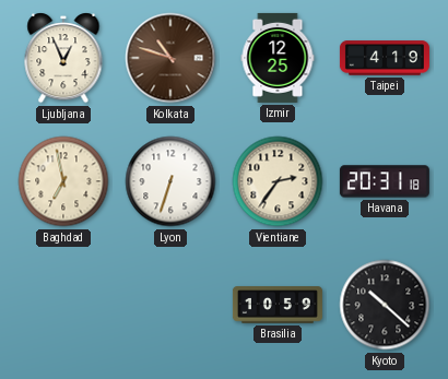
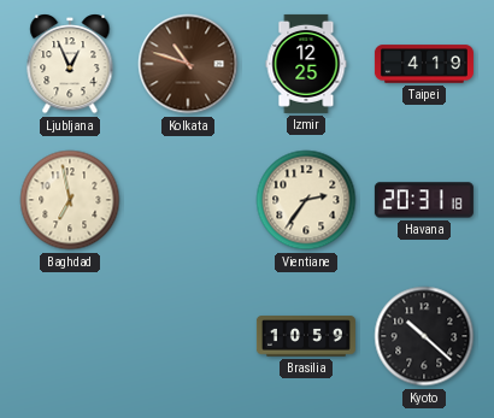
Lyon: 6:33 -> none
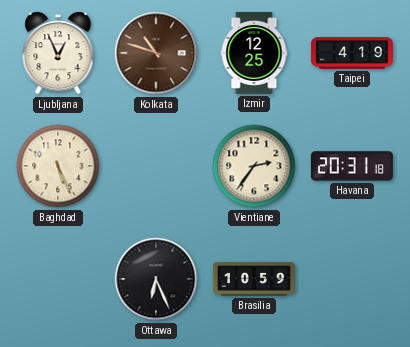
Baghdad: 6:58 -> 5:26
Ottawa: none -> 6:26
Kyoto: 10:22 -> none
